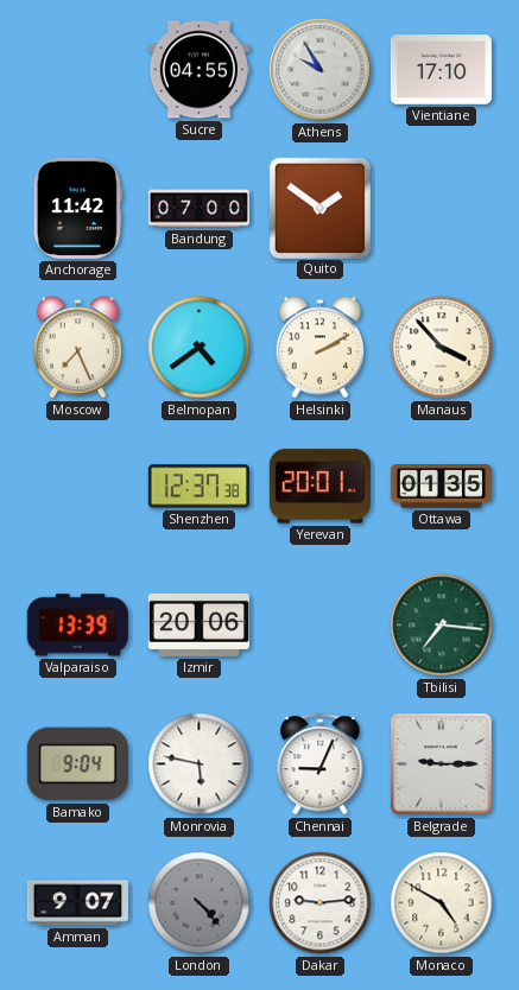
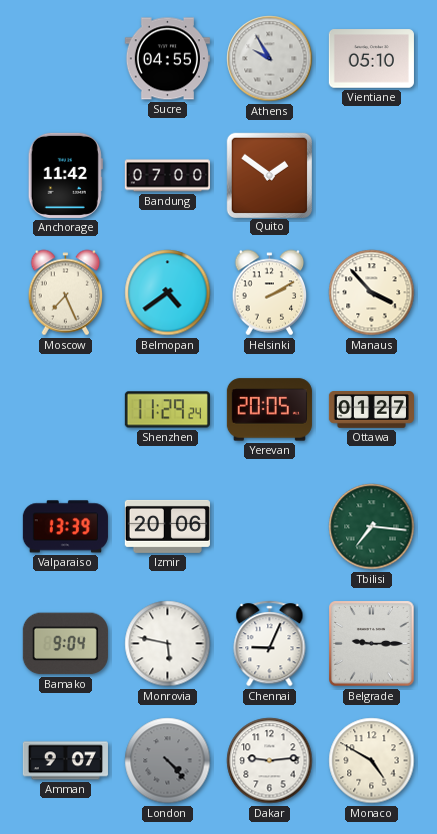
Vientiane: 17:10 -> 05:10
Shenzhen: 12:37 -> 11:29
Yerevan: 20:01 -> 20:05
Ottawa: 01:35 -> 01:27
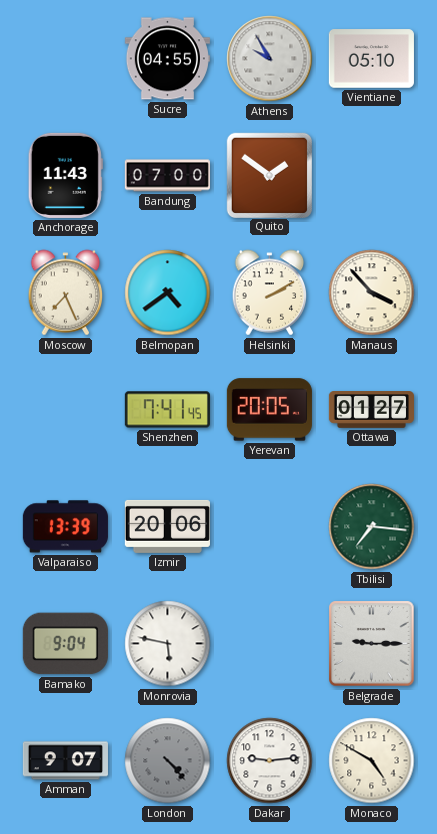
Anchorage: 11:42 -> 11:43
Shenzhen: 11:29 -> 7:41
Chennai: 9:04 -> none
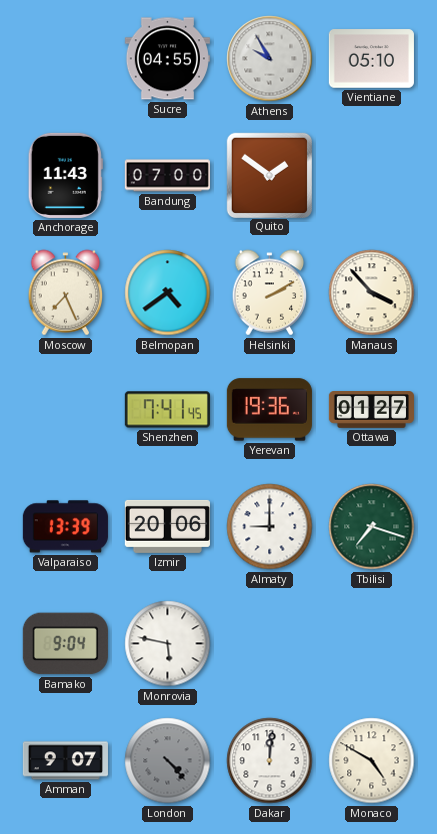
Yerevan: 20:05 -> 19:36
Almaty: none -> 9:00
Tbilisi: 7:16 -> 7:18
Belgrade: 9:15 -> none
Dakar: 9:14 -> 12:01
